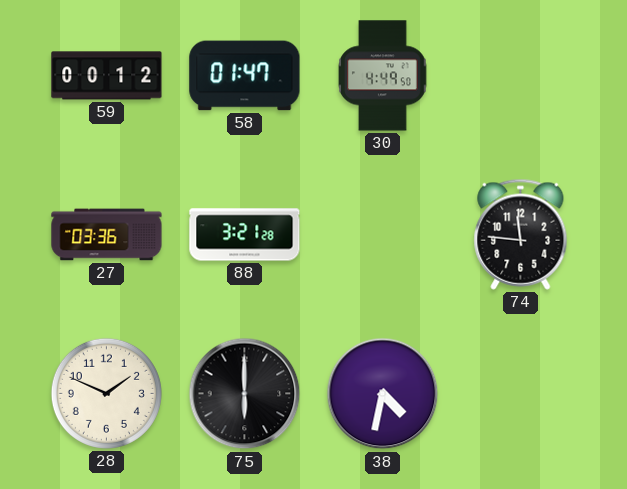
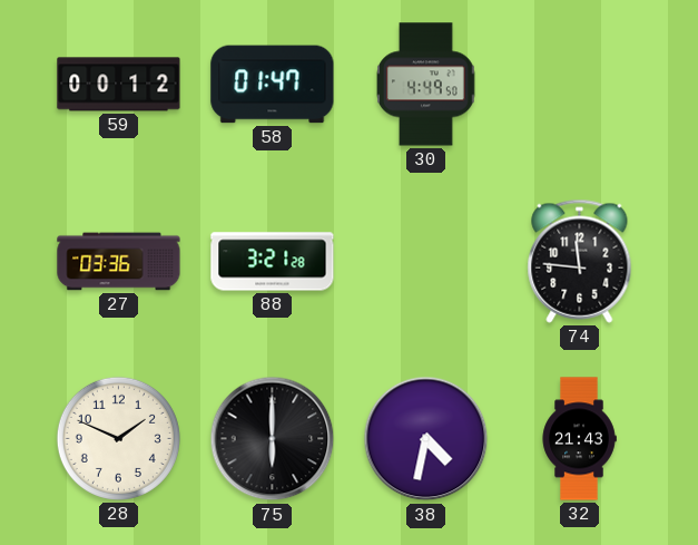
32: none -> 21:43
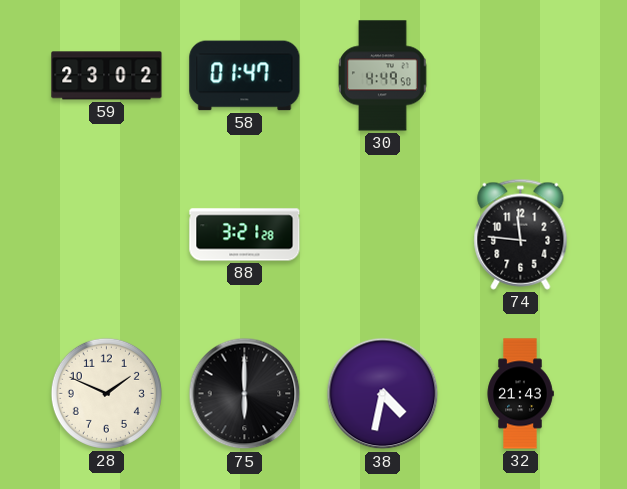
59: 00:12 -> 23:02
27: 03:36 -> none
